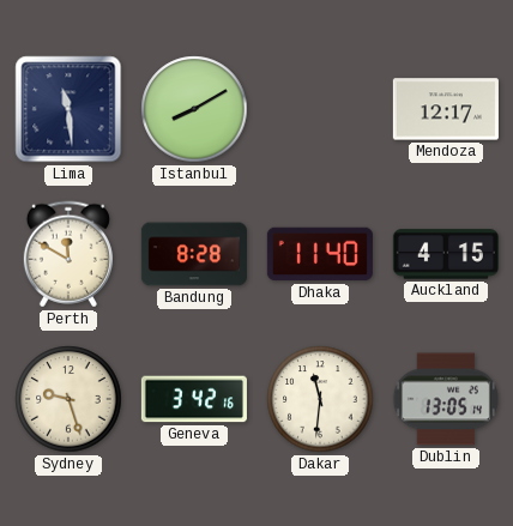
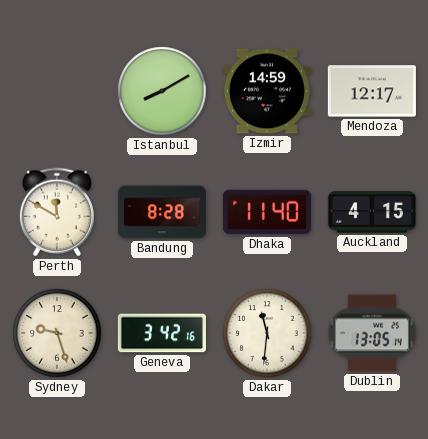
Lima: 11:29 -> none
Izmir: none -> 14:59
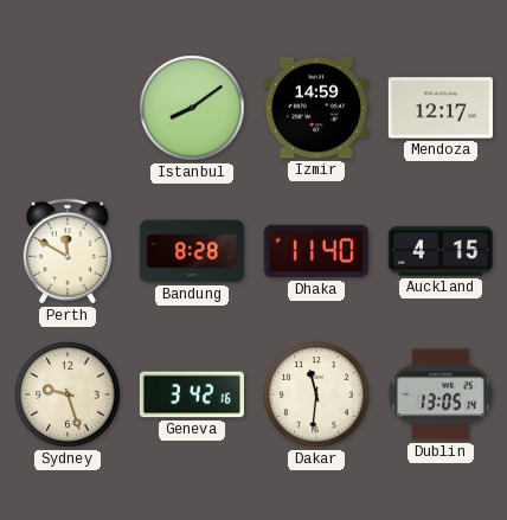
Istanbul: 8:10 -> 8:09
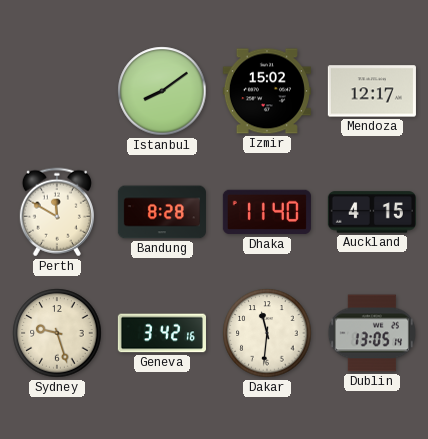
Izmir: 14:59 -> 15:02
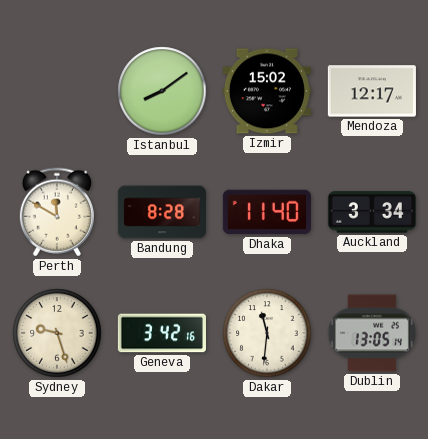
Auckland: 4:15 -> 3:34
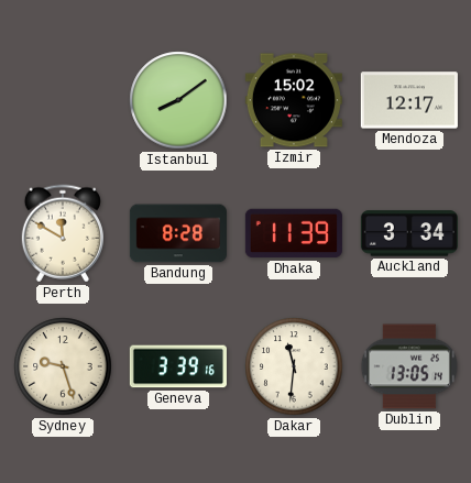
Dhaka: 11:40 -> 11:39
Geneva: 3:42 -> 3:39
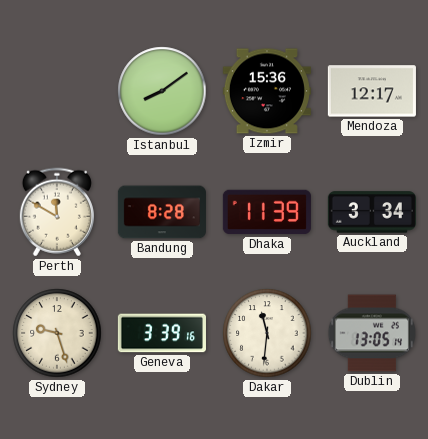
Izmir: 15:02 -> 15:36
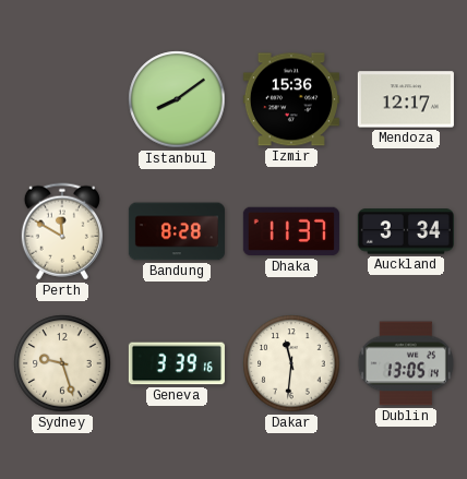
Dhaka: 11:39 -> 11:37
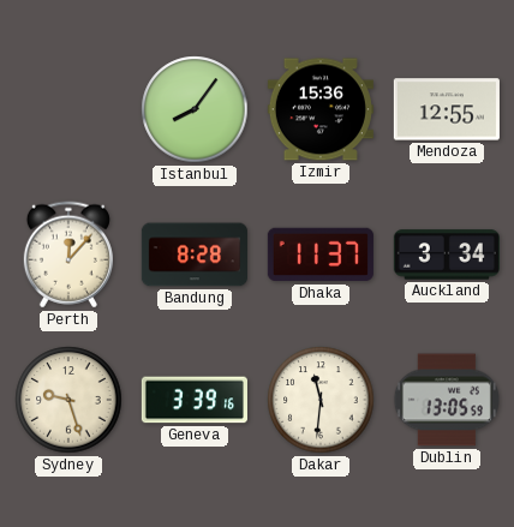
Istanbul: 8:09 -> 8:06
Mendoza: 12:17 -> 12:55
Perth: 11:50 -> 12:07
Dublin: 13:05:14 -> 13:05:59
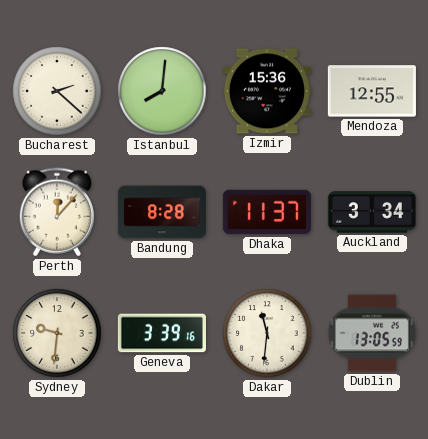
Bucharest: none -> 2:22
Istanbul: 8:06 -> 8:01
Sydney: 9:27 -> 9:31
